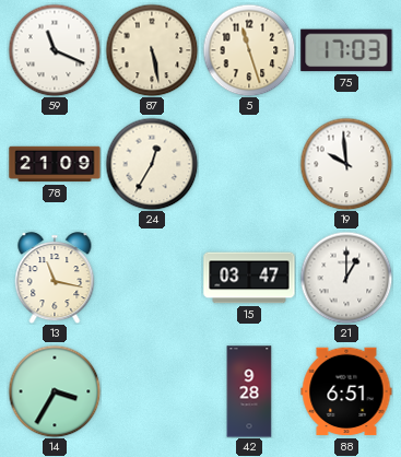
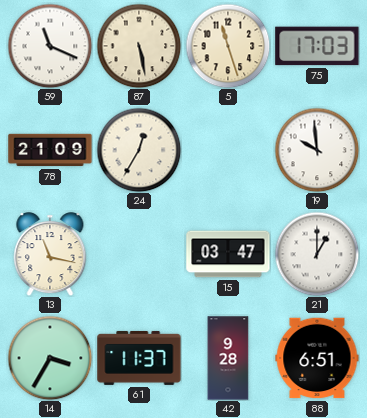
61: none -> 11:37
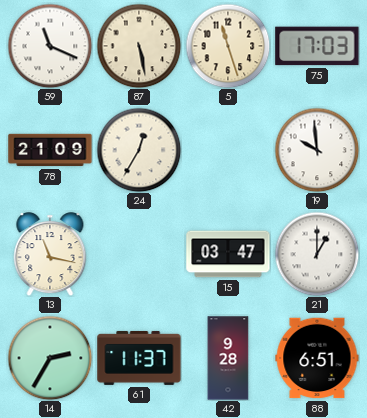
14: 3:35 -> 2:35
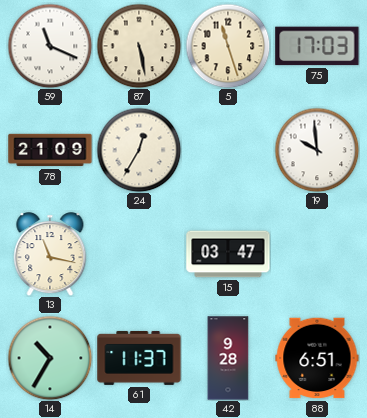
21: 1:00 -> none
14: 2:35 -> 10:35
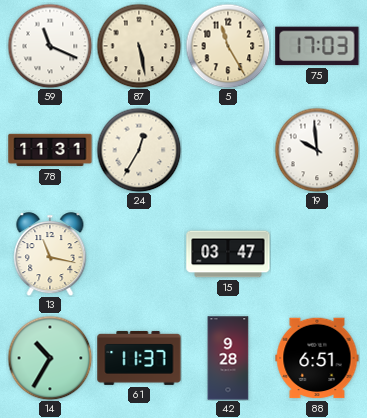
5: 11:27 -> 11:25
78: 21:09 -> 11:31
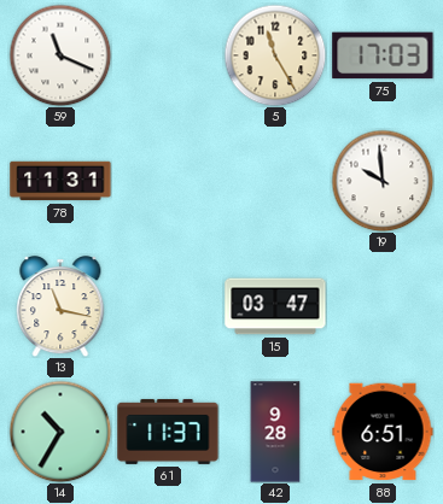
87: 5:28 -> none
24: 12:35 -> none
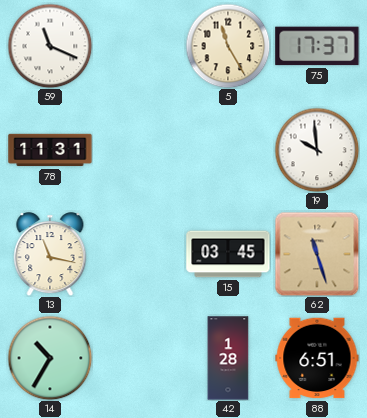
75: 17:03 -> 17:37
15: 03:47 -> 03:45
62: none -> 11:27
61: 11:37 -> none
42: 9:28 -> 1:28
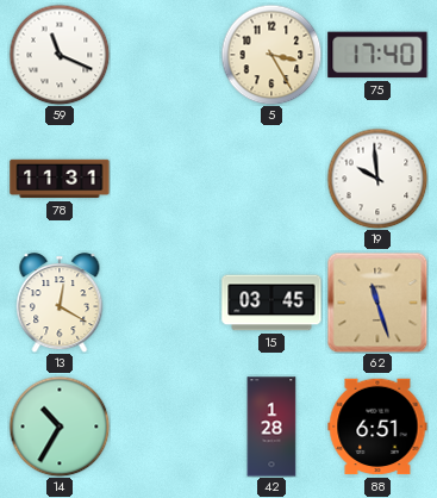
5: 11:25 -> 3:25
75: 17:37 -> 17:40
13: 11:17 -> 12:20
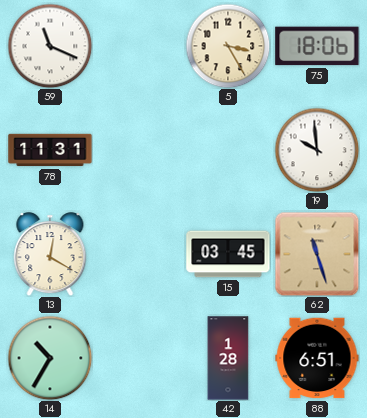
75: 17:40 -> 18:06
